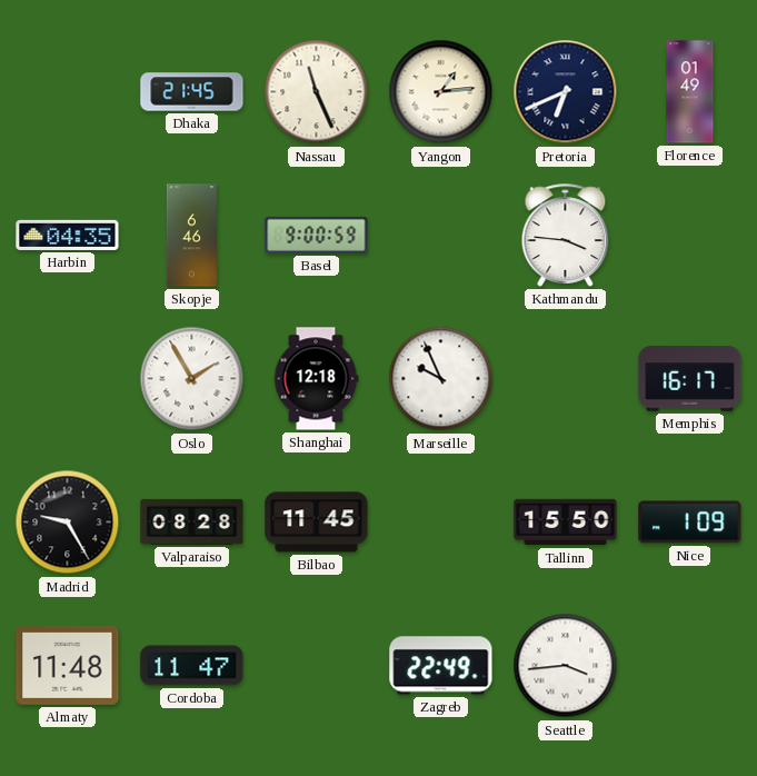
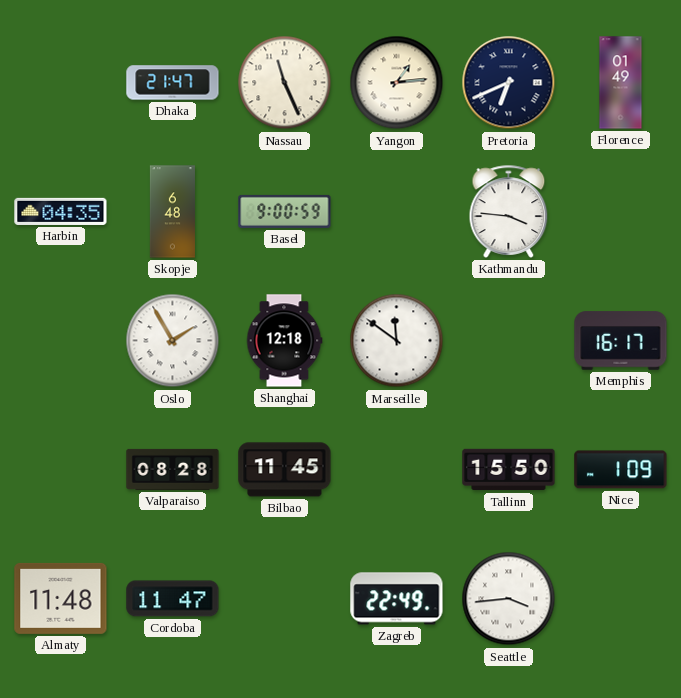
Dhaka: 21:45 -> 21:47
Skopje: 6:46 -> 6:48
Marseille: 9:56 -> 11:51
Madrid: 9:25 -> none
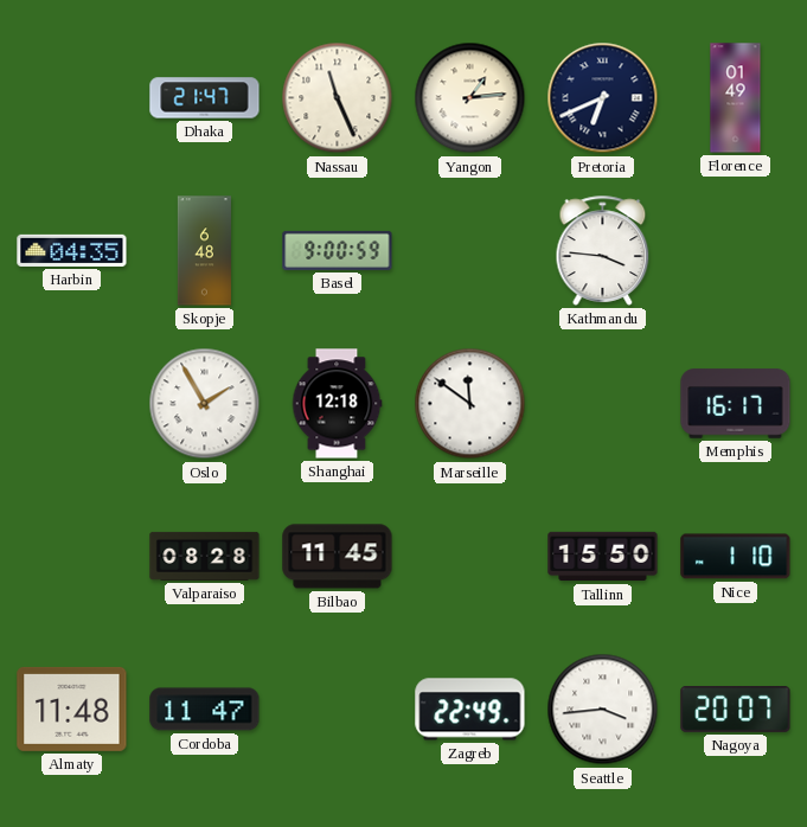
Nice: 1:09 -> 1:10
Nagoya: none -> 20:07
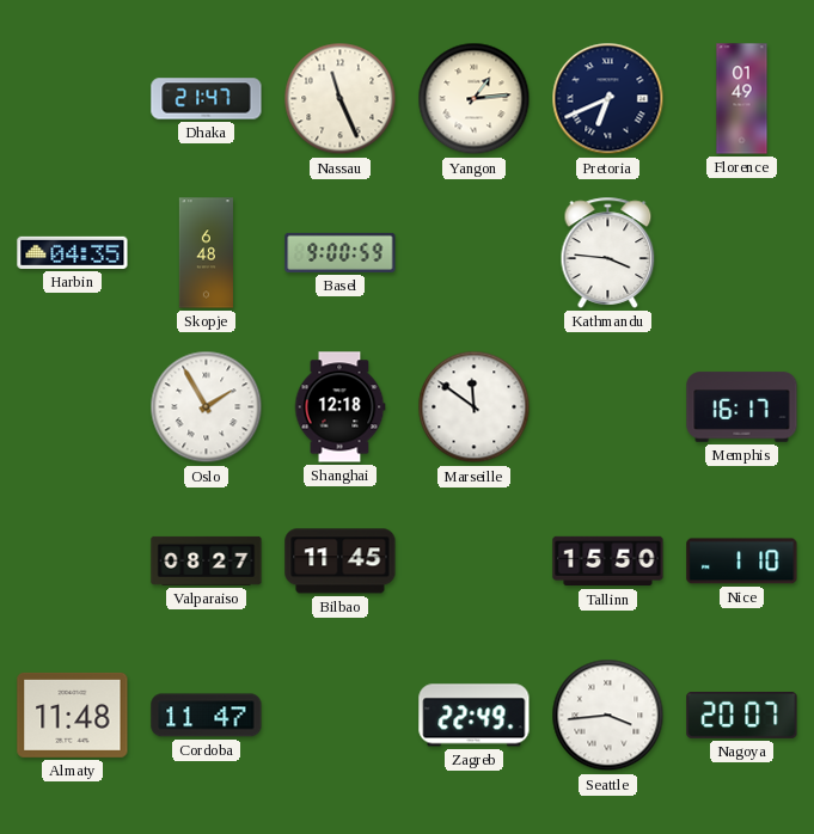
Valparaiso: 08:28 -> 08:27
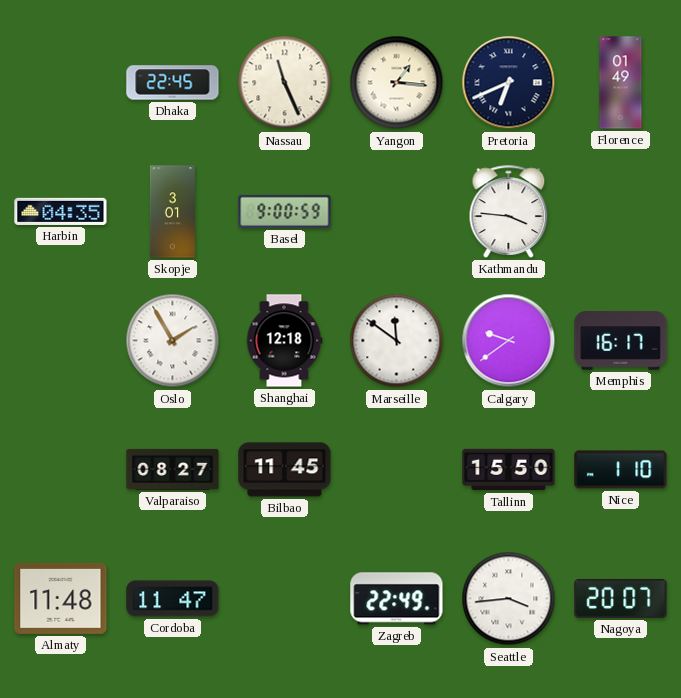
Dhaka: 21:47 -> 22:45
Yangon: 1:14 -> 1:16
Skopje: 6:48 -> 3:01
Calgary: none -> 9:39
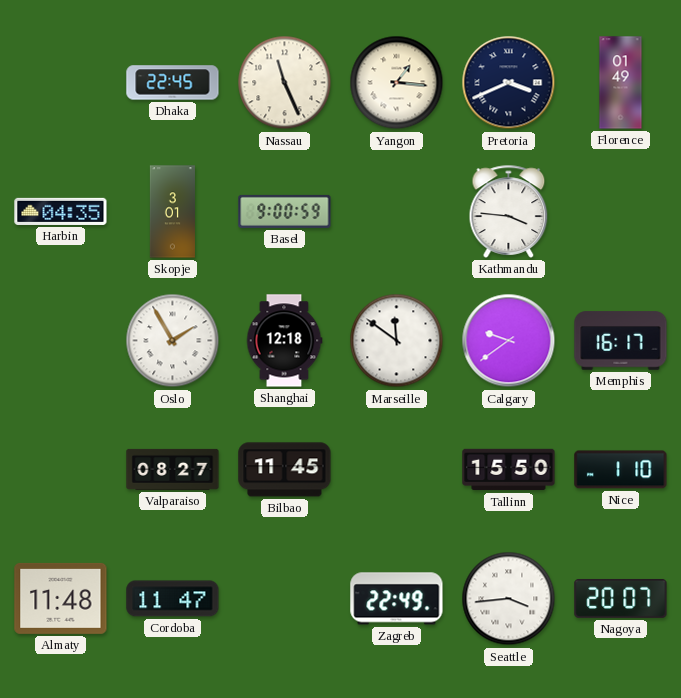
Pretoria: 6:41 -> 3:41
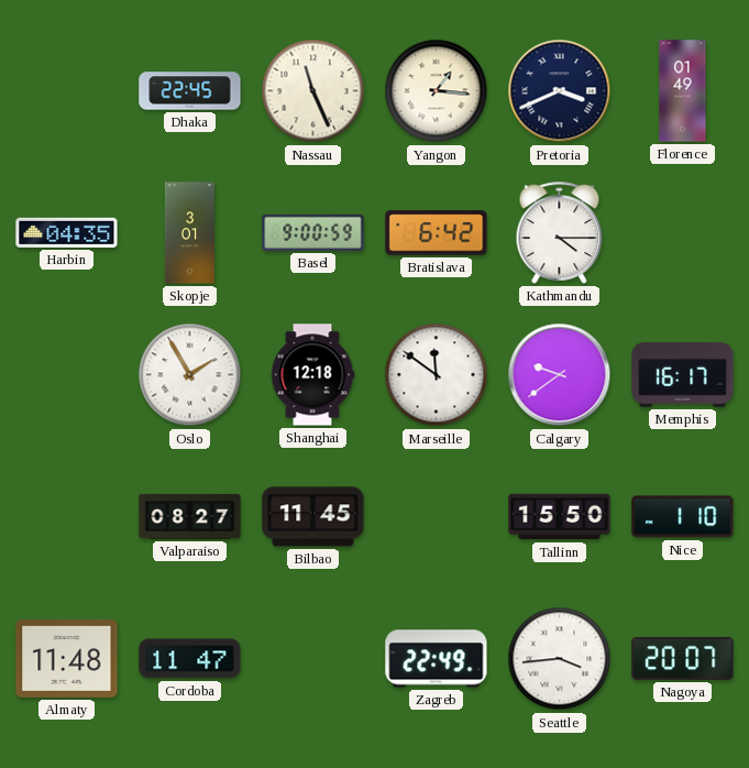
Bratislava: none -> 6:42
Kathmandu: 3:46 -> 4:15
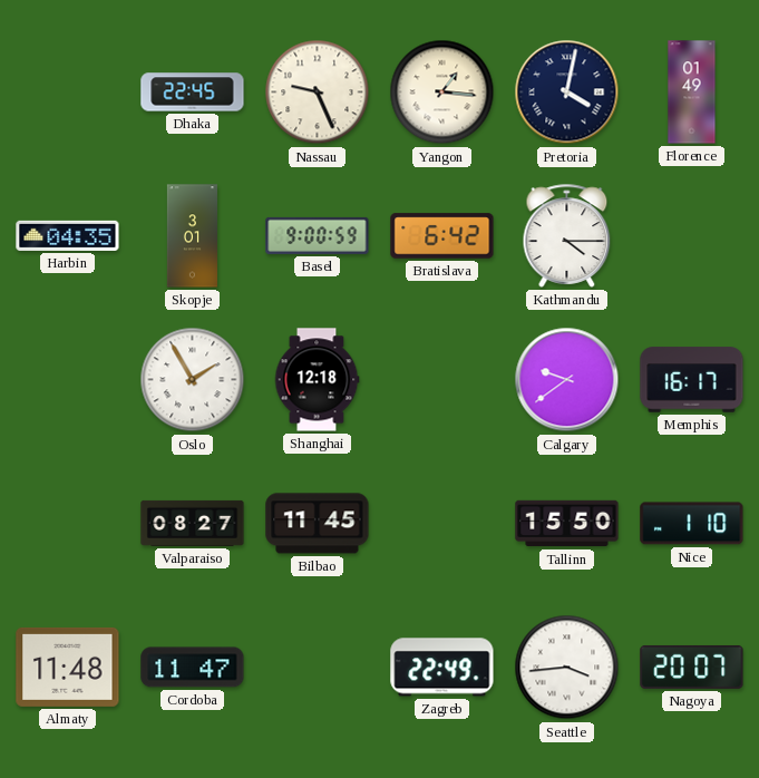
Nassau: 11:26 -> 9:26
Pretoria: 3:41 -> 4:02
Marseille: 11:51 -> none
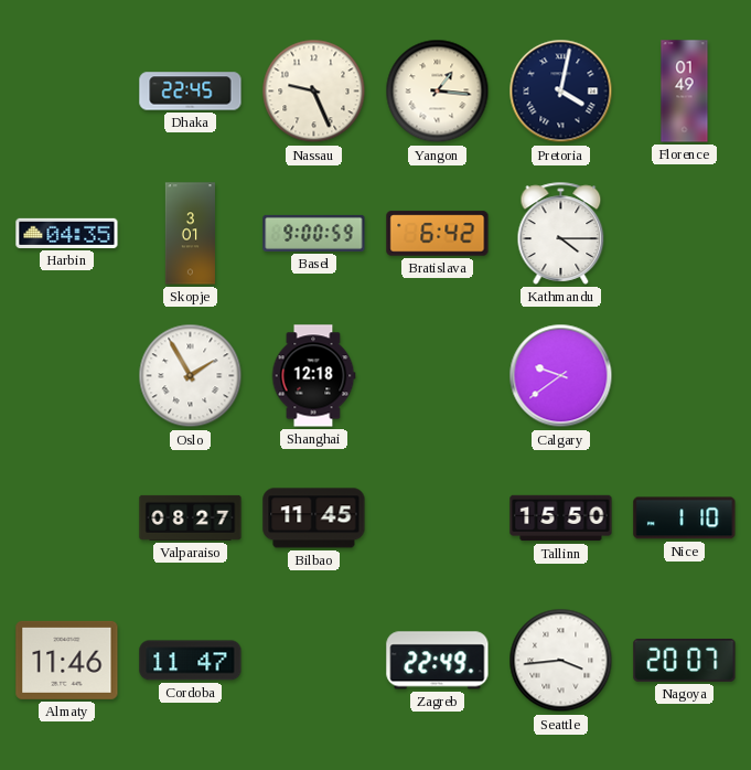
Memphis: 16:17 -> none
Almaty: 11:48 -> 11:46
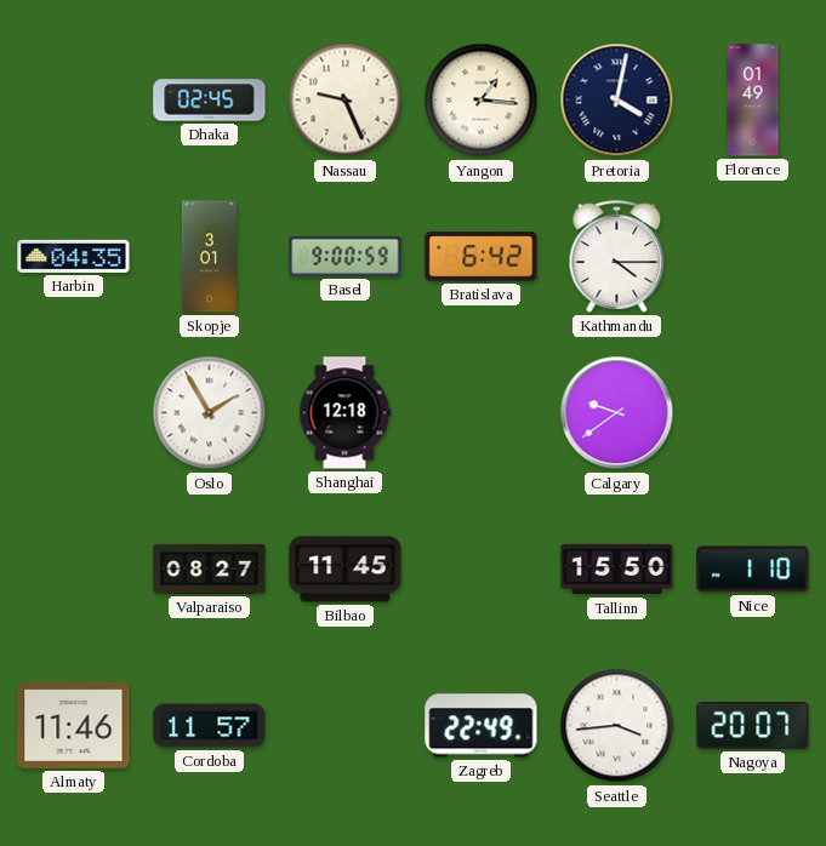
Dhaka: 22:45 -> 02:45
Cordoba: 11:47 -> 11:57
